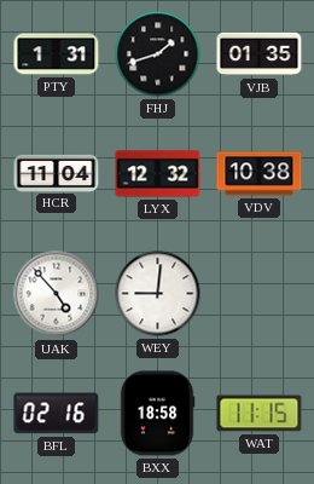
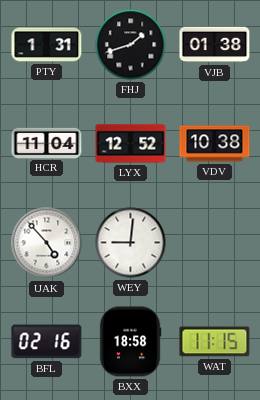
VJB: 01:35 -> 01:38
LYX: 12:32 -> 12:52
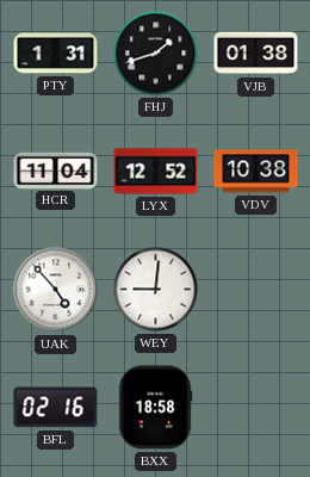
WAT: 11:15 -> none
